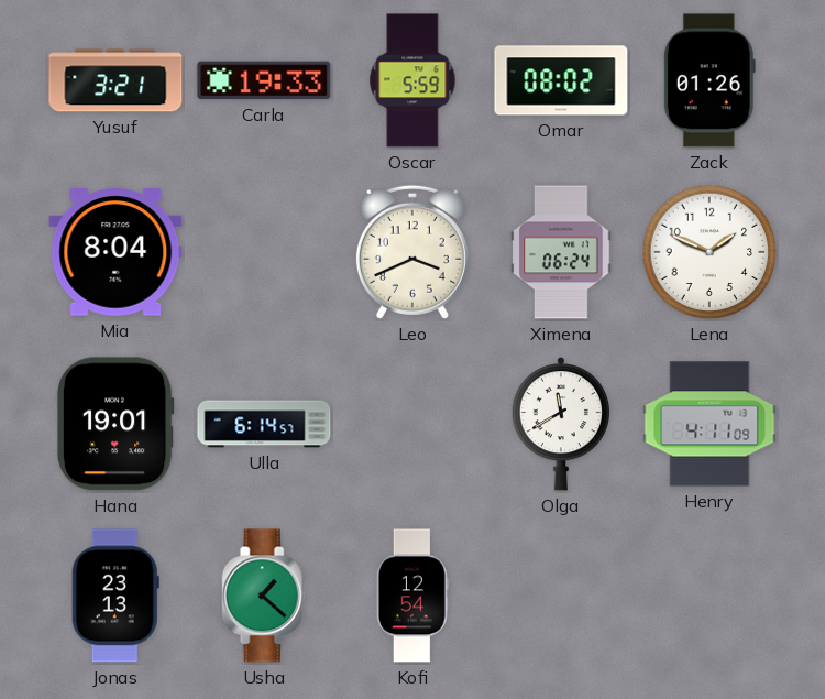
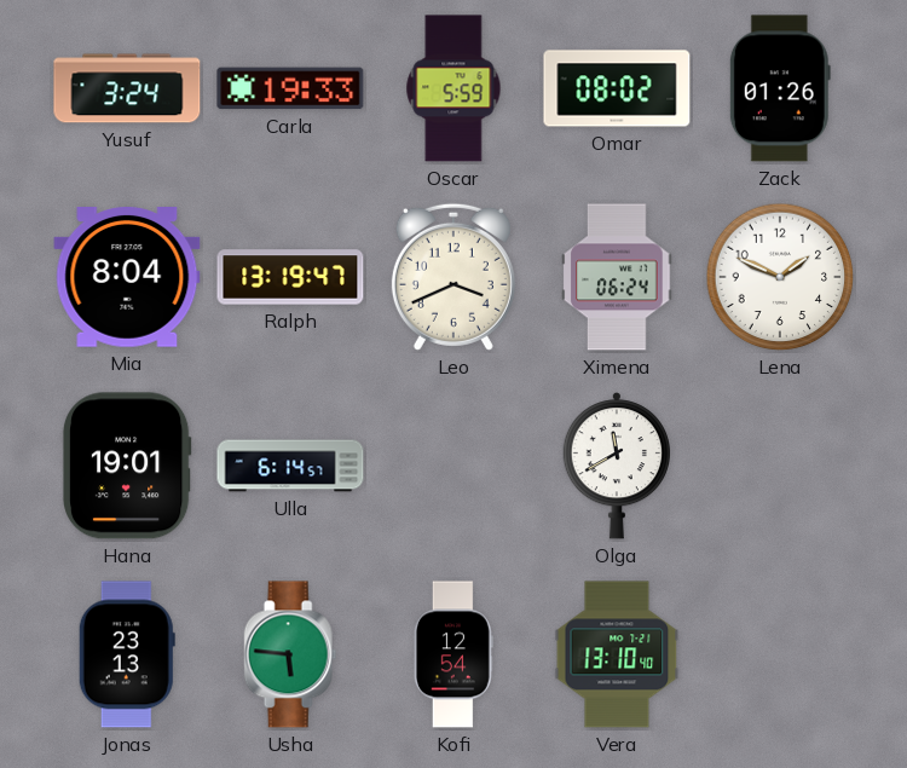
Yusuf: 3:21 -> 3:24
Ralph: none -> 13:19
Henry: 4:11 -> none
Usha: 1:22 -> 5:46
Vera: none -> 13:10
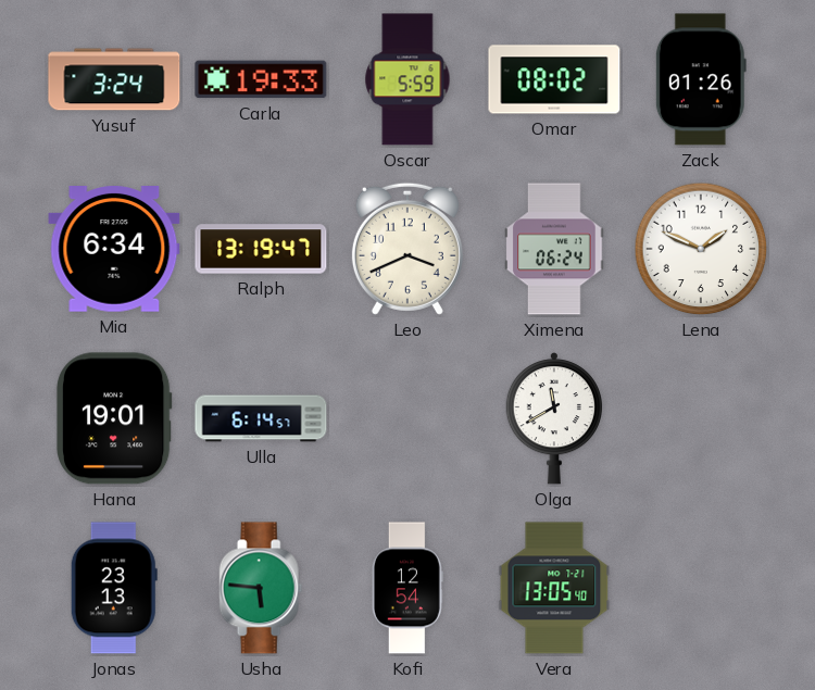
Mia: 8:04 -> 6:34
Vera: 13:10 -> 13:05
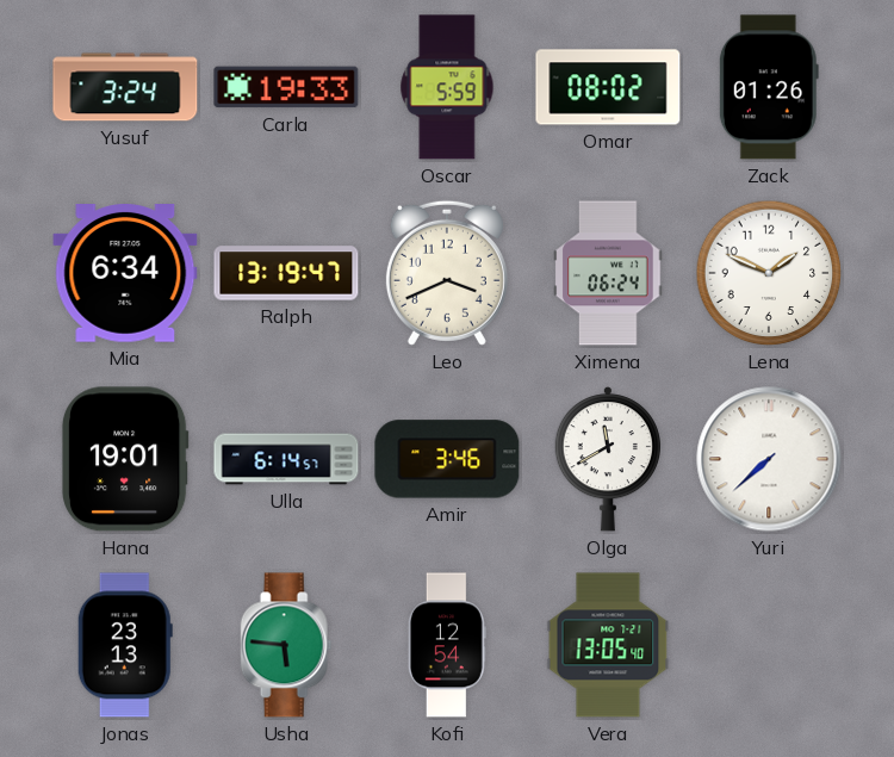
Amir: none -> 3:46
Yuri: none -> 7:38
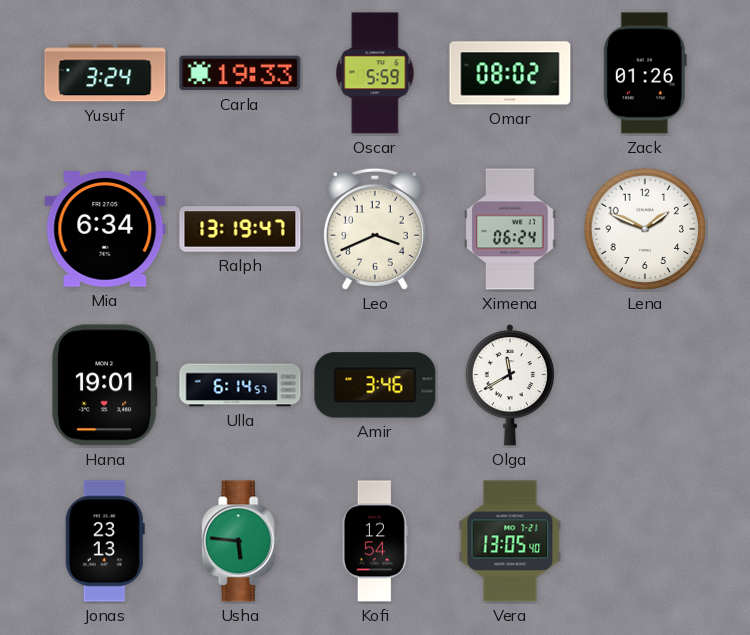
Yuri: 7:38 -> none
